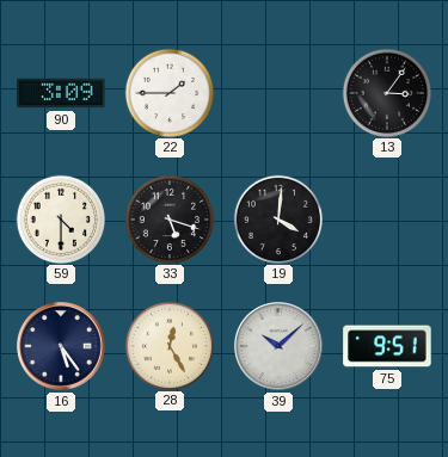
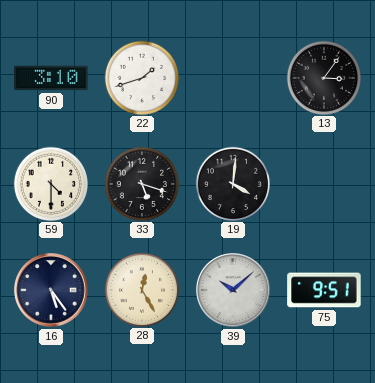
90: 3:09 -> 3:10
22: 1:45 -> 1:42
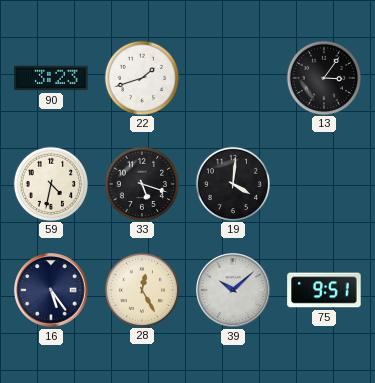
90: 3:10 -> 3:23
59: 4:30 -> 4:32
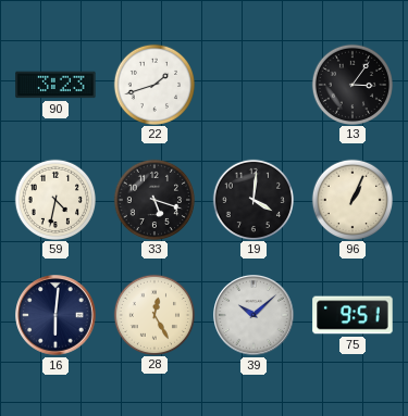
96: none -> 1:04
16: 5:24 -> 6:01
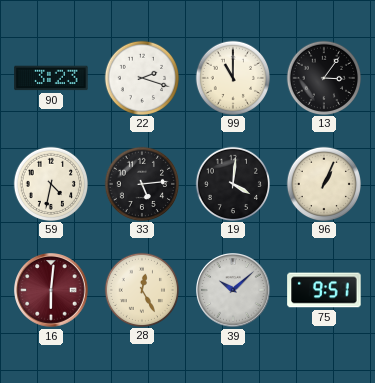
22: 1:42 -> 2:18
99: none -> 11:00
33: 5:18 -> 5:14
16 dial: navy -> burgundy
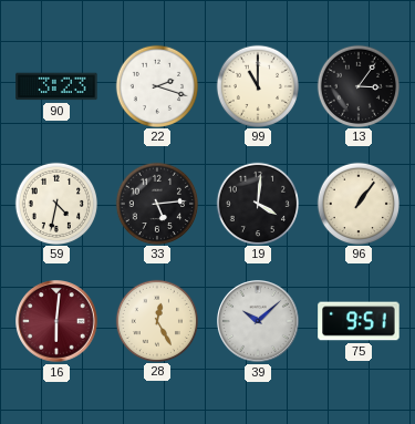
96: 1:04 -> 1:06
